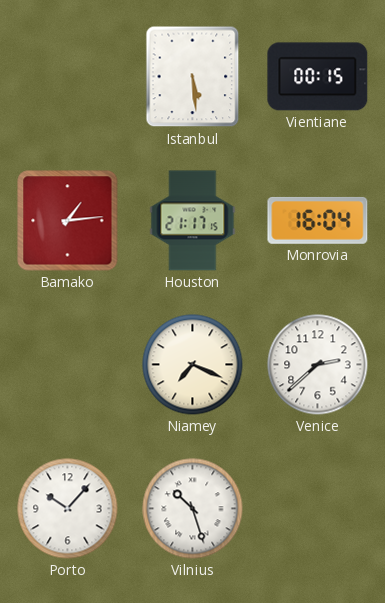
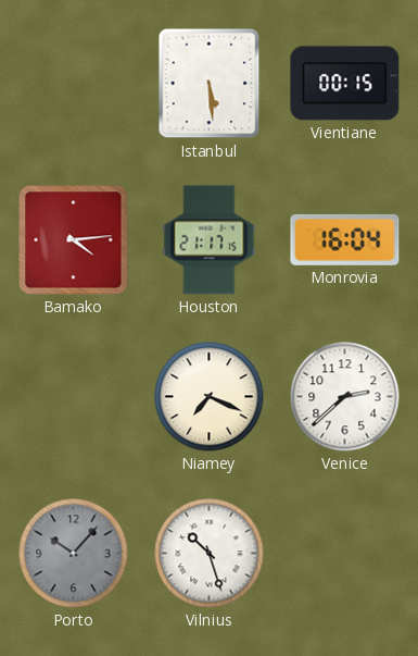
Bamako: 1:14 -> 4:14
Porto dial: white -> grey
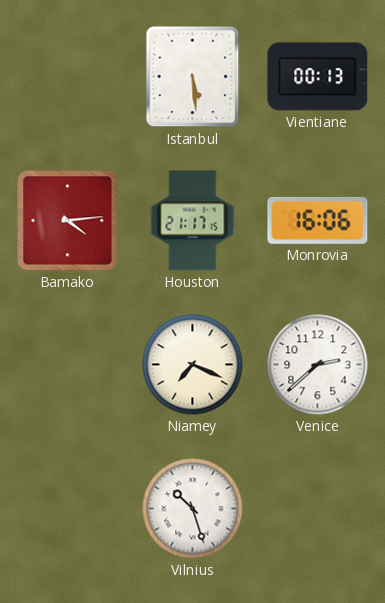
Vientiane: 00:15 -> 00:13
Monrovia: 16:04 -> 16:06
Porto: 10:07 -> none
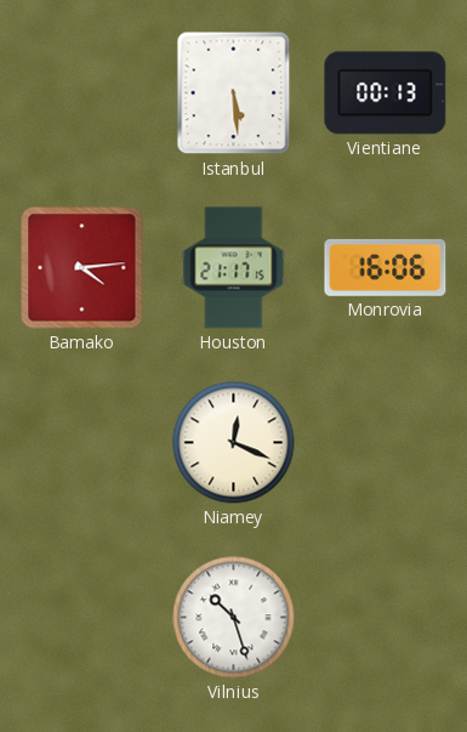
Niamey: 7:19 -> 12:19
Venice: 2:38 -> none
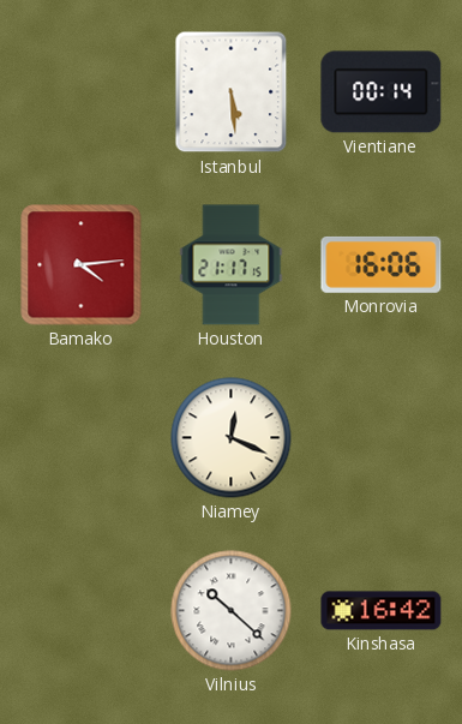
Vientiane: 00:13 -> 00:14
Vilnius: 10:27 -> 10:22
Kinshasa: none -> 16:42
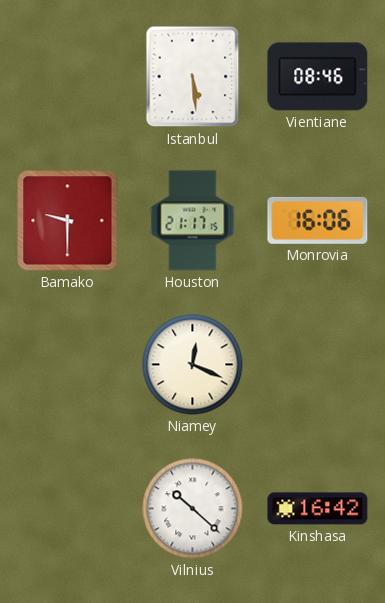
Vientiane: 00:14 -> 08:46
Bamako: 4:14 -> 9:30
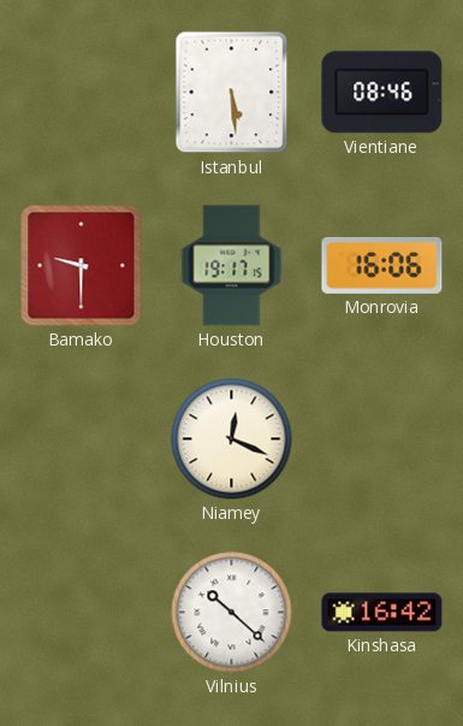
Houston: 21:17 -> 19:17
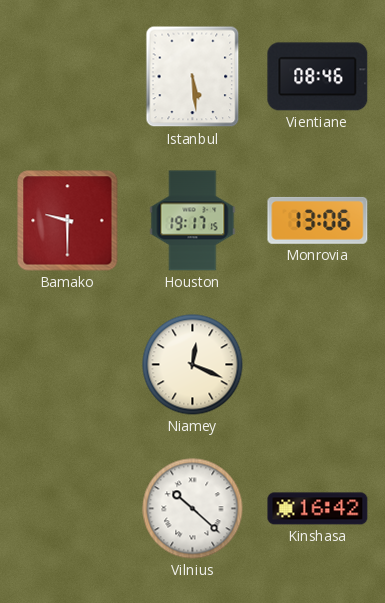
Monrovia: 16:06 -> 13:06
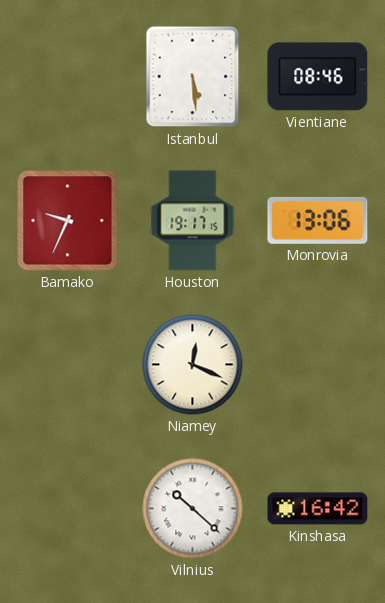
Bamako: 9:30 -> 9:34
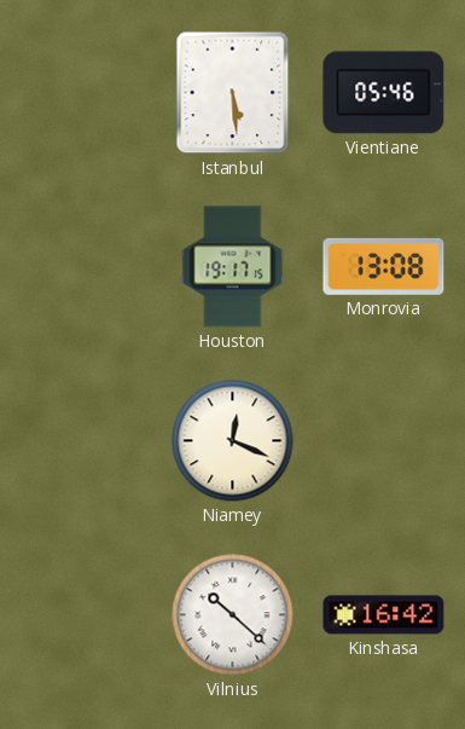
Vientiane: 08:46 -> 05:46
Bamako: 9:34 -> none
Monrovia: 13:06 -> 13:08
